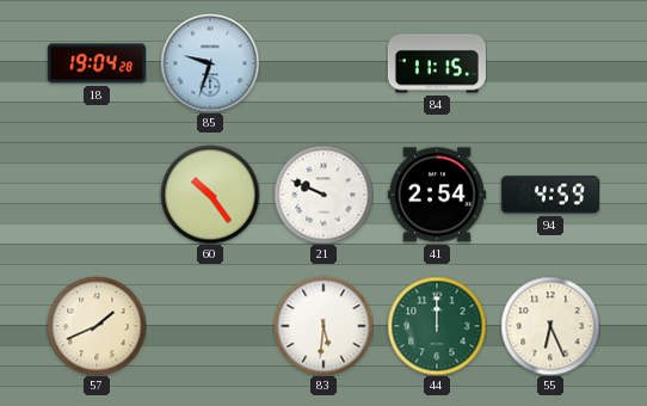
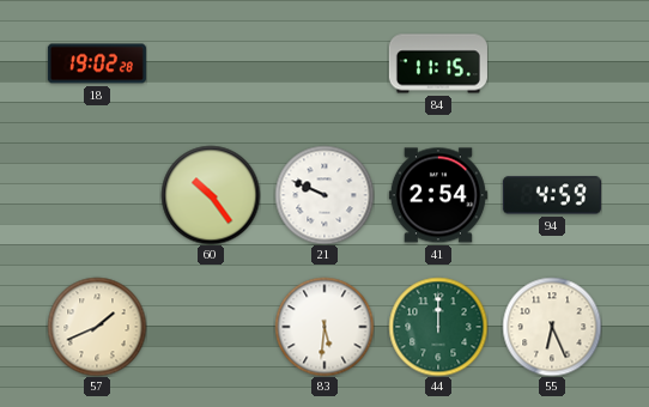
18: 19:04 -> 19:02
85: 9:33 -> none
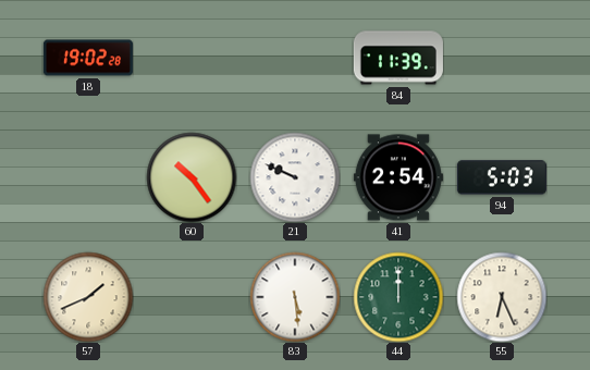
84: 11:15 -> 11:39
94: 4:59 -> 5:03
83: 5:31 -> 5:29
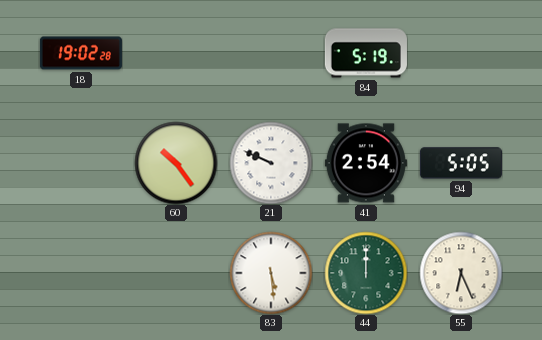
84: 11:39 -> 5:19
94: 5:03 -> 5:05
57: 1:41 -> none
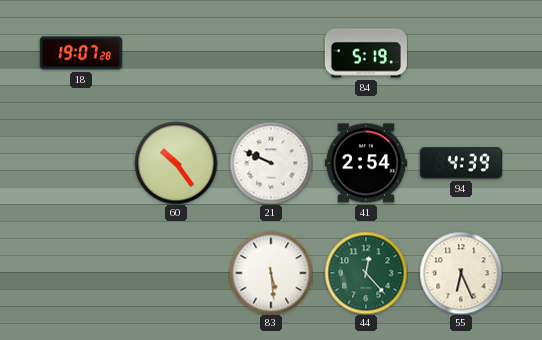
18: 19:02 -> 19:07
94: 5:05 -> 4:39
44: 12:00 -> 12:23
